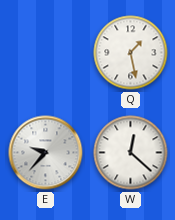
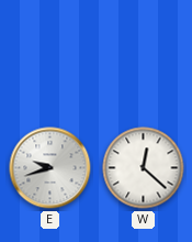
Q: 1:28 -> none
E: 9:37 -> 9:42
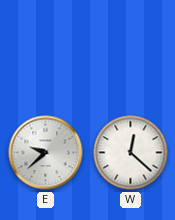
E: 9:42 -> 9:38
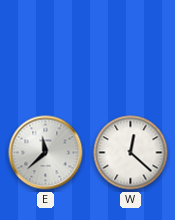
E: 9:38 -> 11:38
